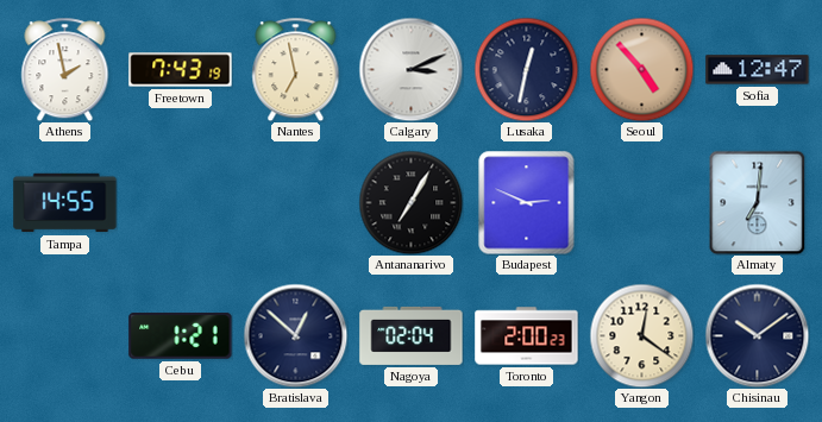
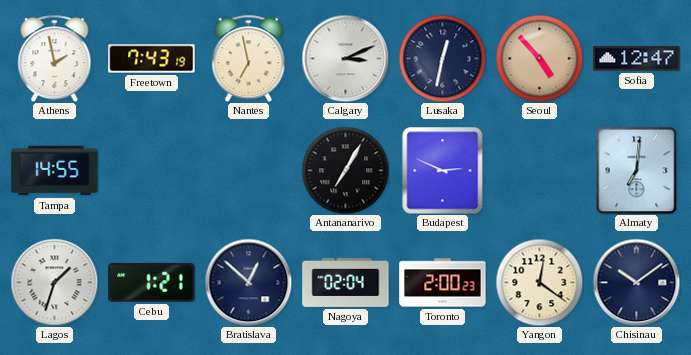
Lagos: none -> 1:33
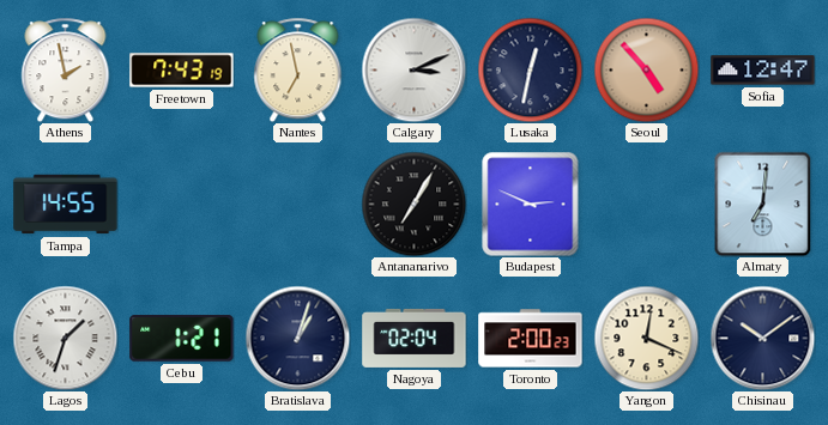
Bratislava: 12:52 -> 1:03
Yangon: 12:21 -> 12:19
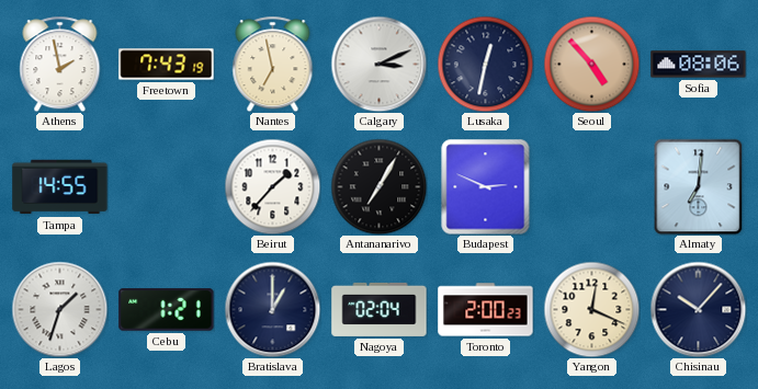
Sofia: 12:47 -> 08:06
Beirut: none -> 1:37
Bratislava: 1:03 -> 1:00
Chisinau: 10:09 -> 10:07
